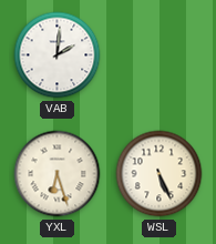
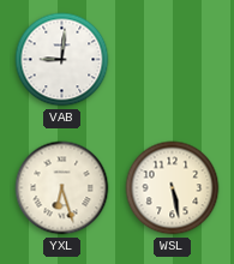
VAB: 2:01 -> 9:01
WSL: 5:26 -> 5:28
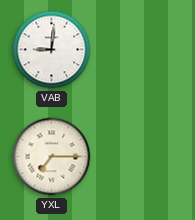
YXL: 6:27 -> 7:15
WSL: 5:28 -> none
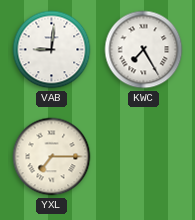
KWC: none -> 7:25
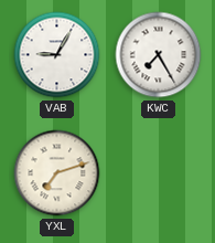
VAB: 9:01 -> 9:05
YXL: 7:15 -> 7:12
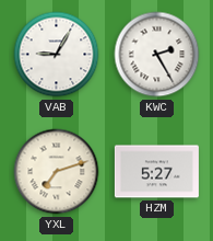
KWC: 7:25 -> 2:25
HZM: none -> 5:27
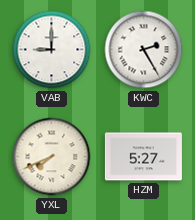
VAB: 9:05 -> 9:00
YXL: 7:12 -> 7:41
